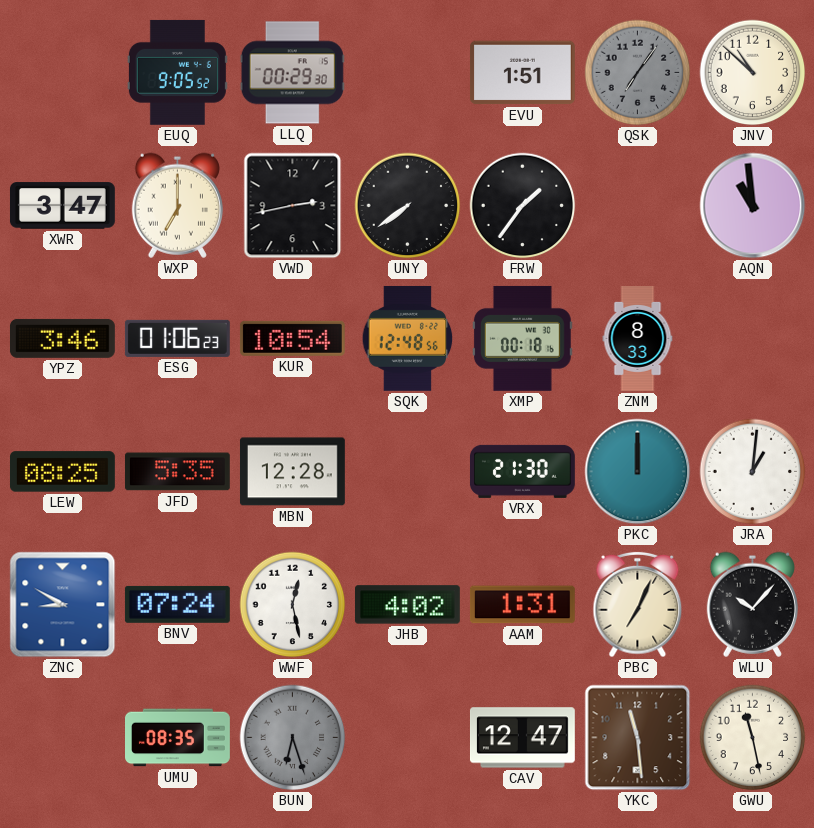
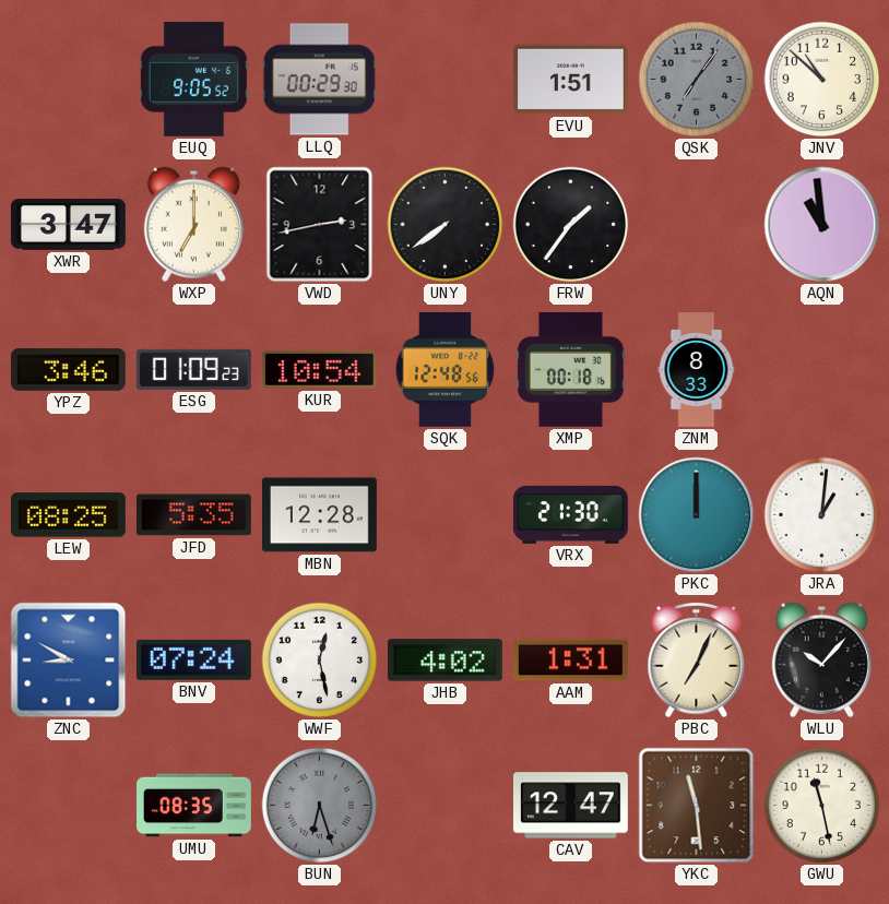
ESG: 01:06 -> 01:09
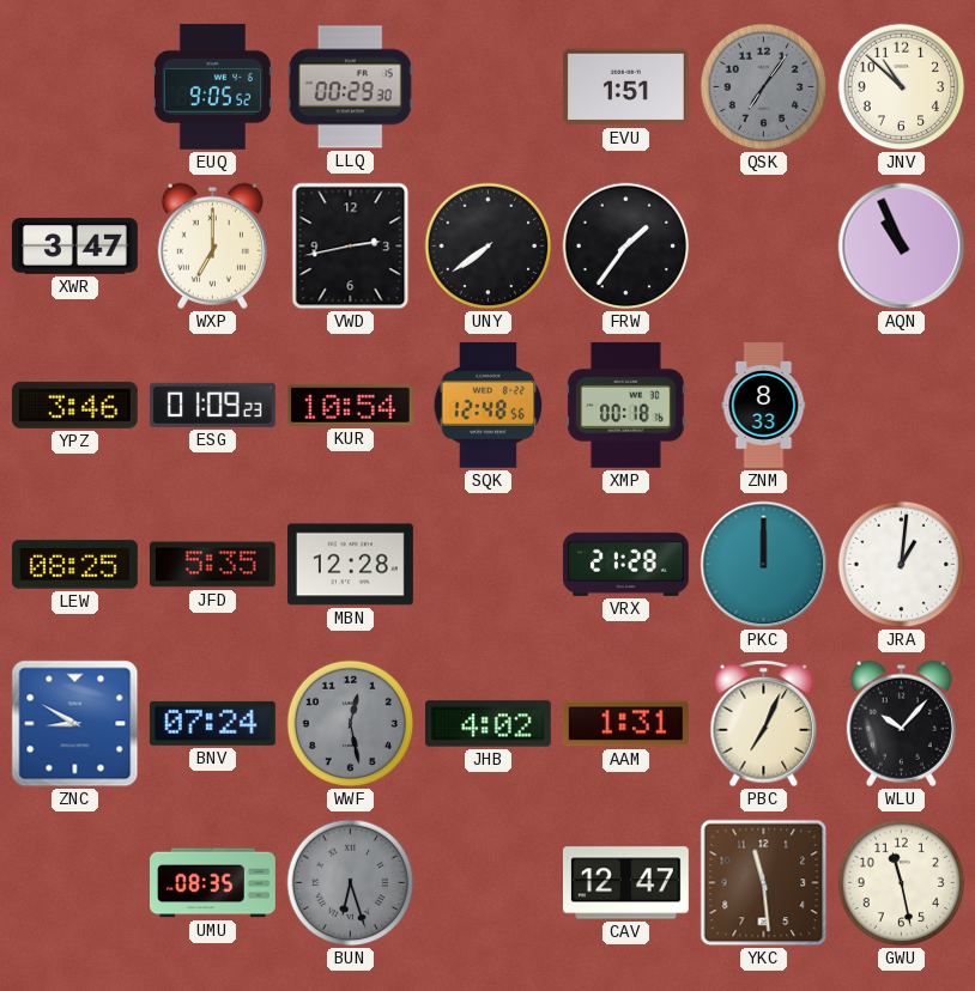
AQN: 10:59 -> 10:56
VRX: 21:30 -> 21:28
WWF dial: white -> grey
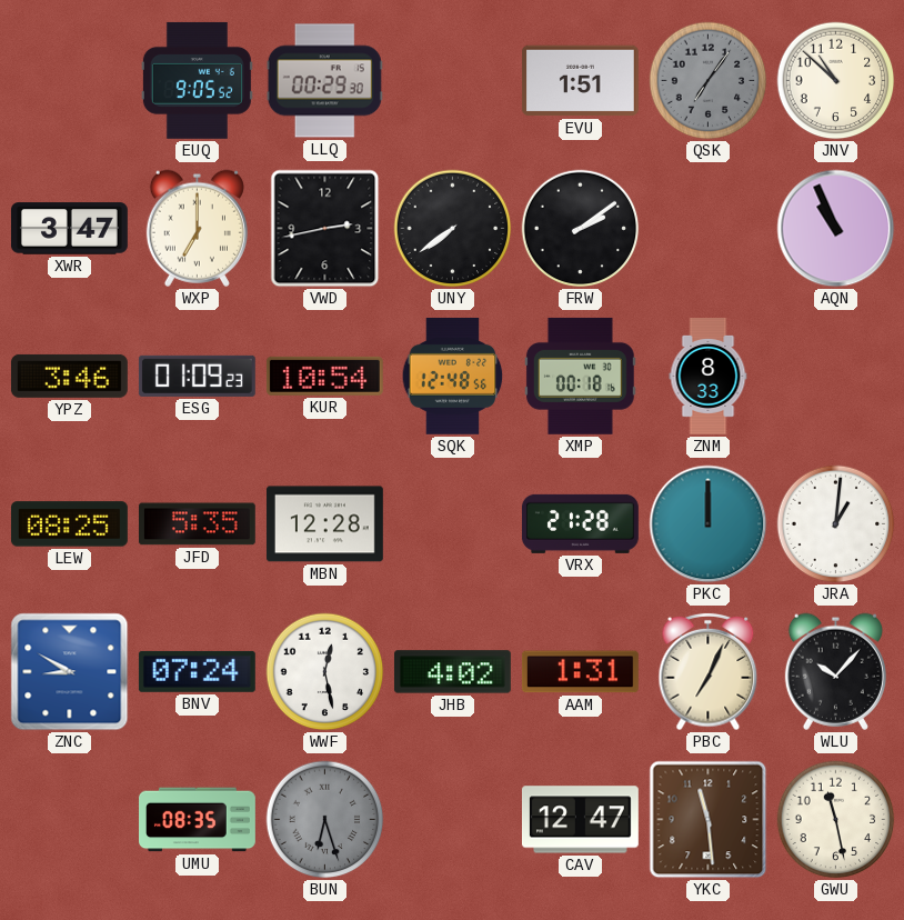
FRW: 1:36 -> 2:09
WWF dial: grey -> white
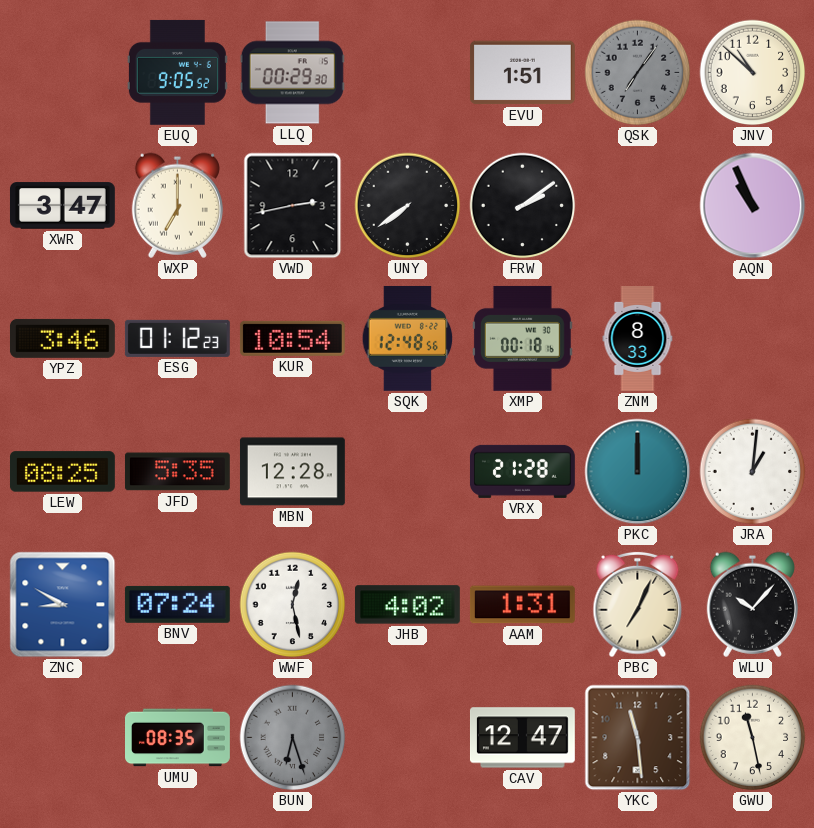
ESG: 01:09 -> 01:12
